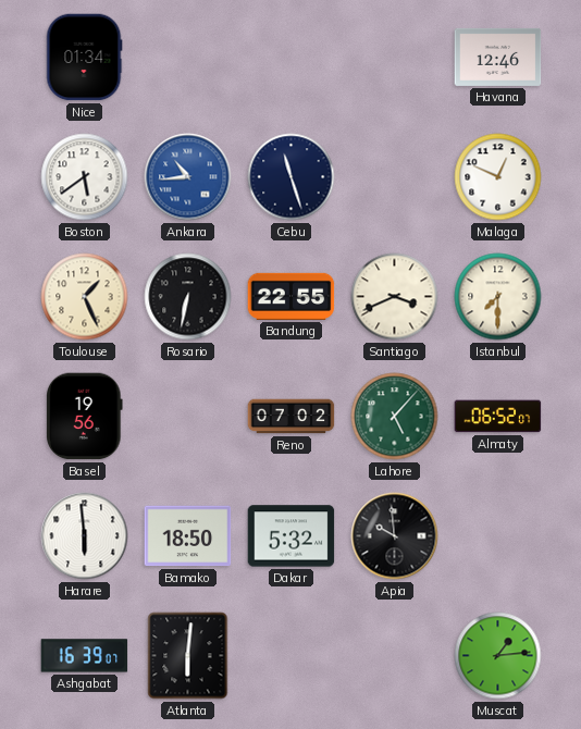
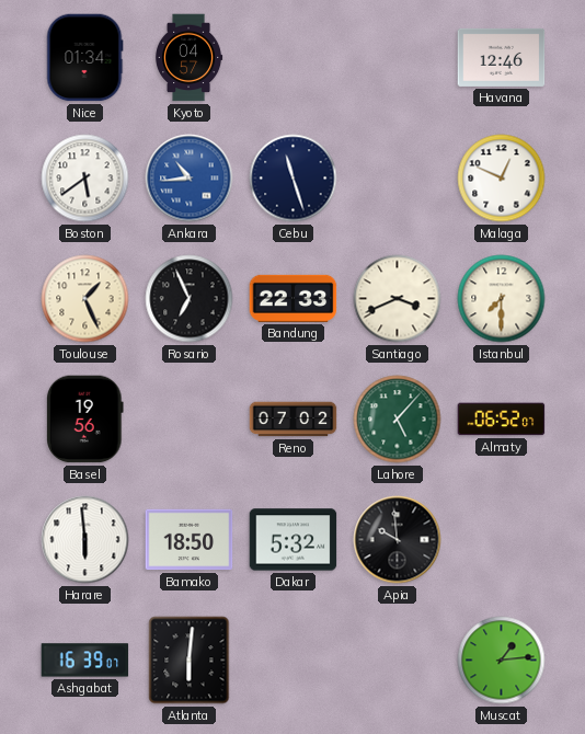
Kyoto: none -> 04:57
Rosario: 6:32 -> 6:56
Bandung: 22:55 -> 22:33
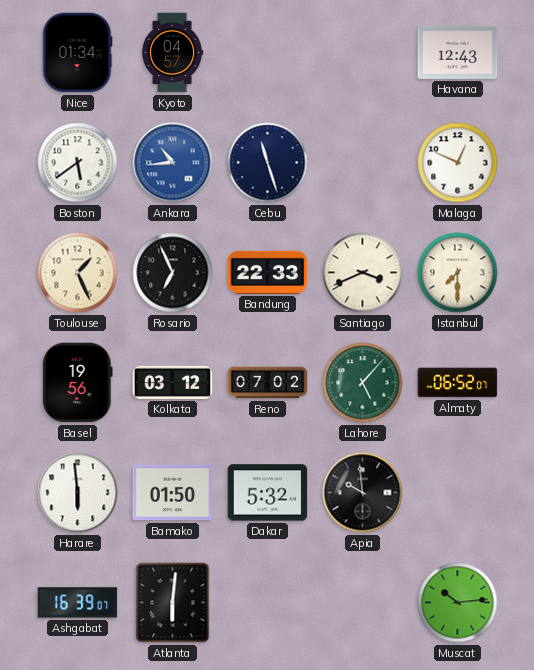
Havana: 12:46 -> 12:43
Kolkata: none -> 03:12
Bamako: 18:50 -> 01:50
Muscat: 1:14 -> 10:14
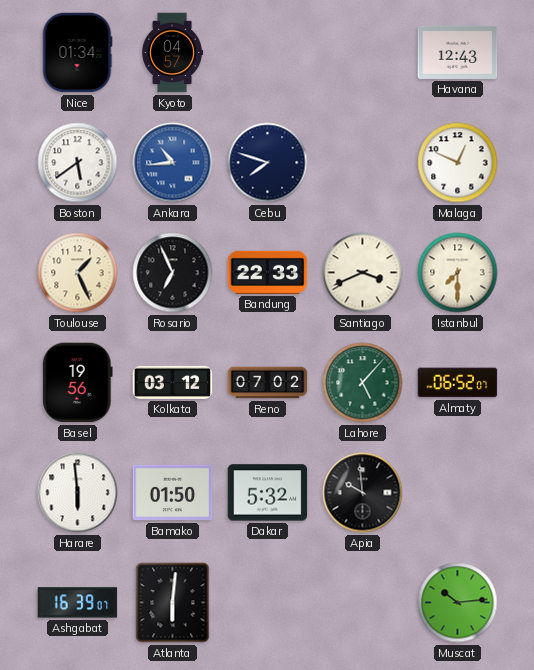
Cebu: 11:27 -> 7:48
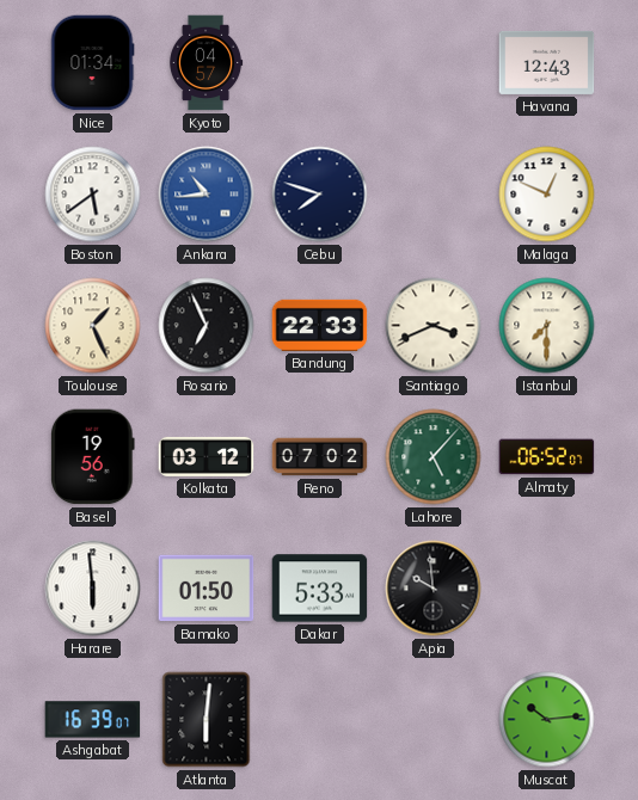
Dakar: 5:32 -> 5:33
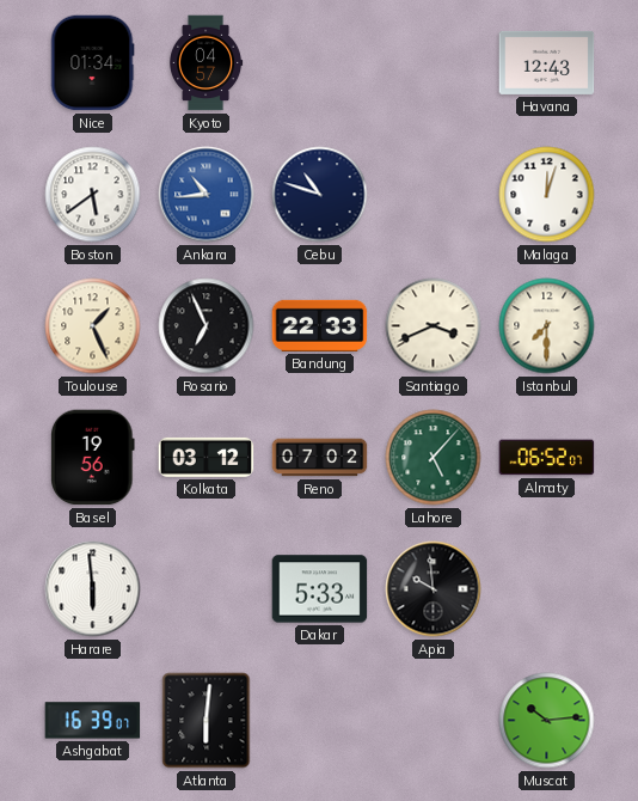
Cebu: 7:48 -> 10:48
Malaga: 12:49 -> 12:03
Bamako: 01:50 -> none
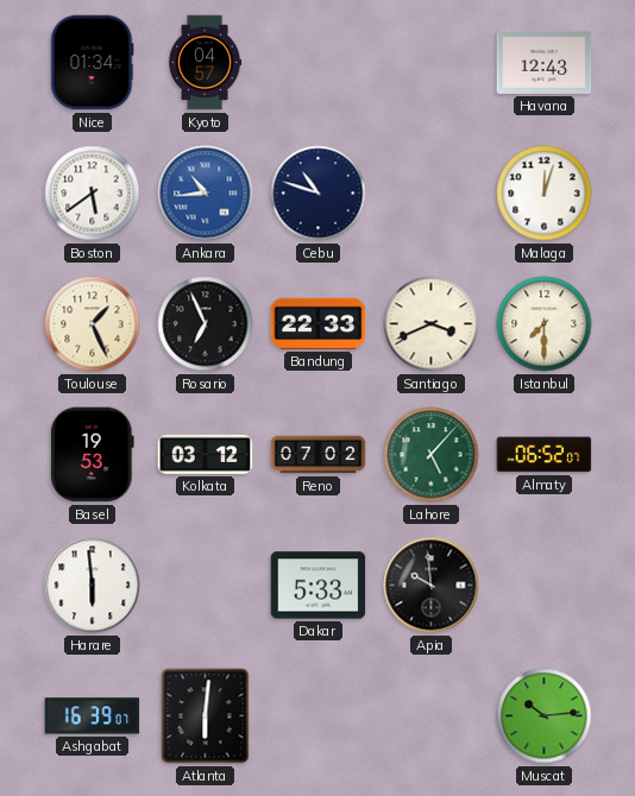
Basel: 19:56 -> 19:53
